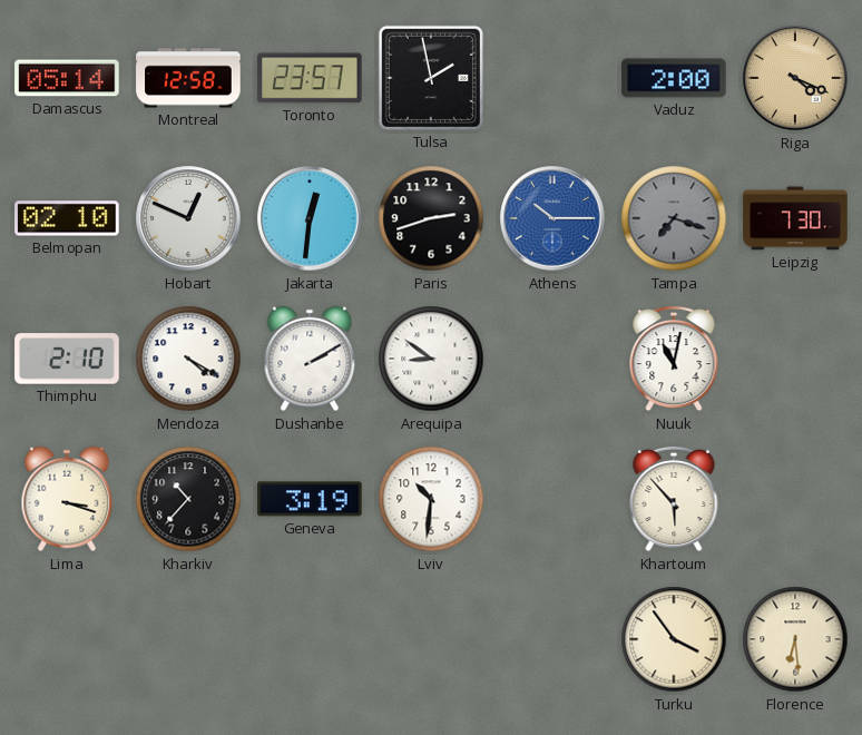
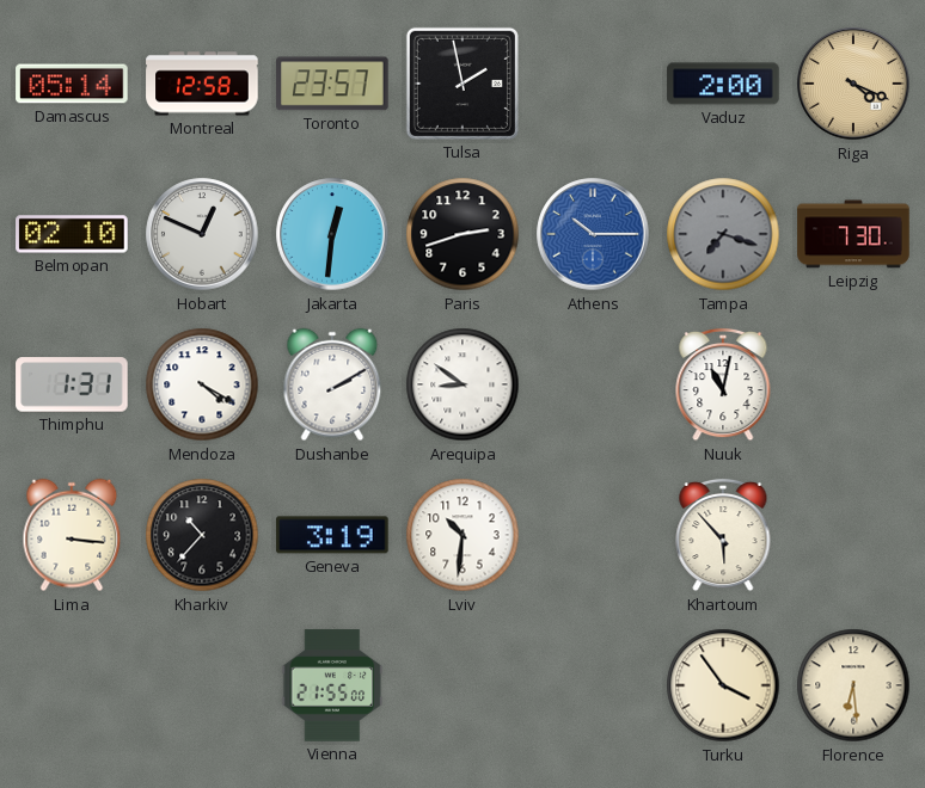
Thimphu: 2:10 -> 1:31
Lima: 3:18 -> 3:16
Vienna: none -> 21:55
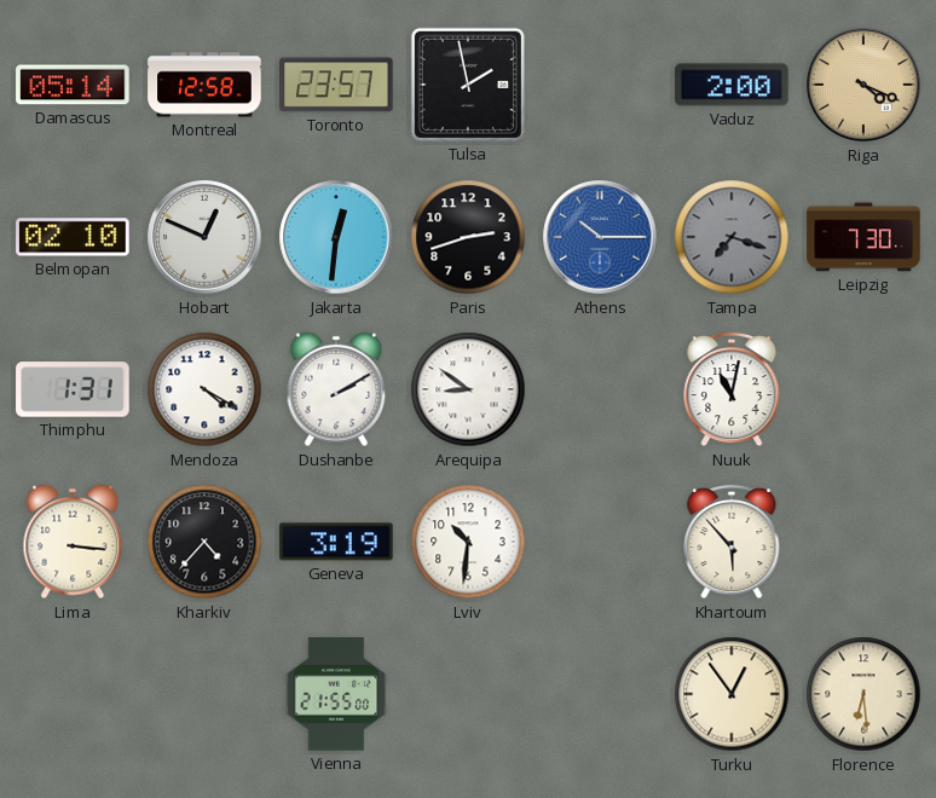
Kharkiv: 10:37 -> 4:37
Turku: 3:54 -> 12:54
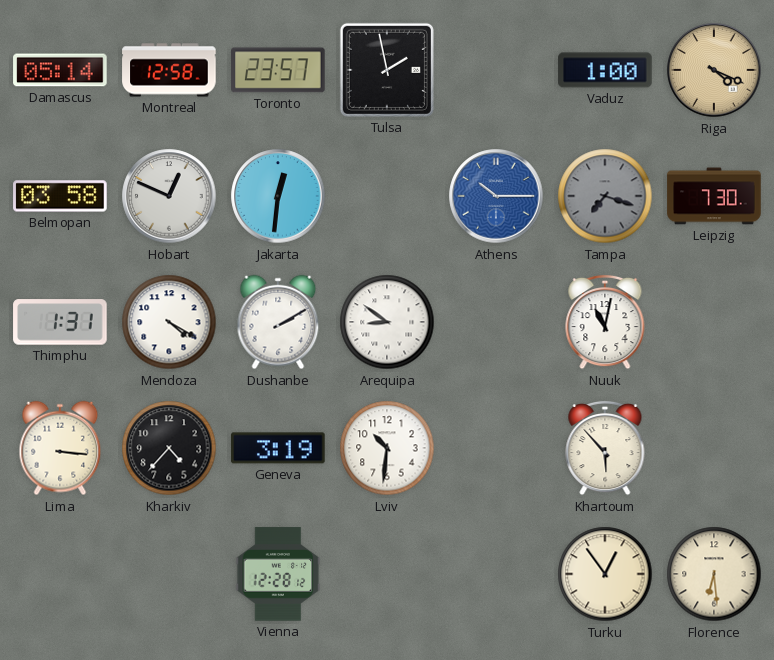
Vaduz: 2:00 -> 1:00
Belmopan: 02:10 -> 03:58
Paris: 2:42 -> none
Vienna: 21:55 -> 12:28
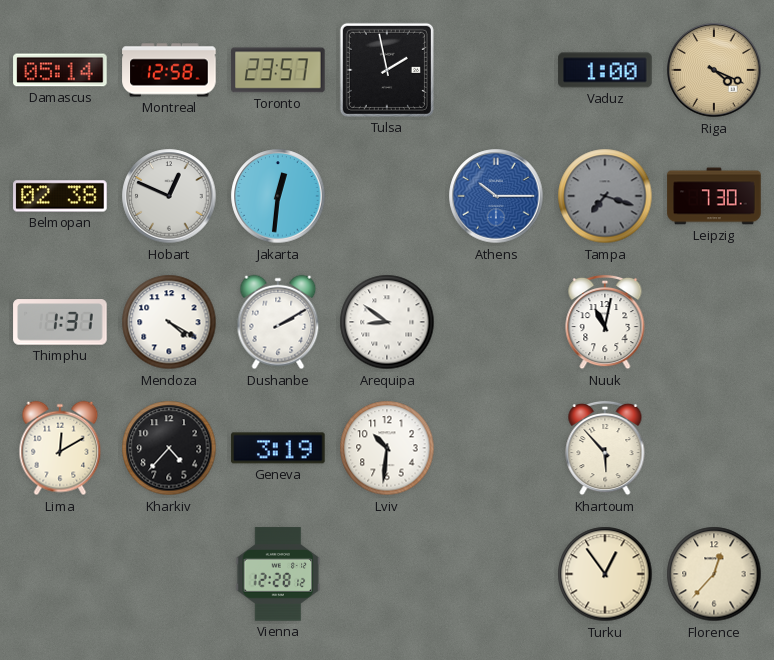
Belmopan: 03:58 -> 02:38
Lima: 3:16 -> 12:10
Florence: 6:29 -> 12:37
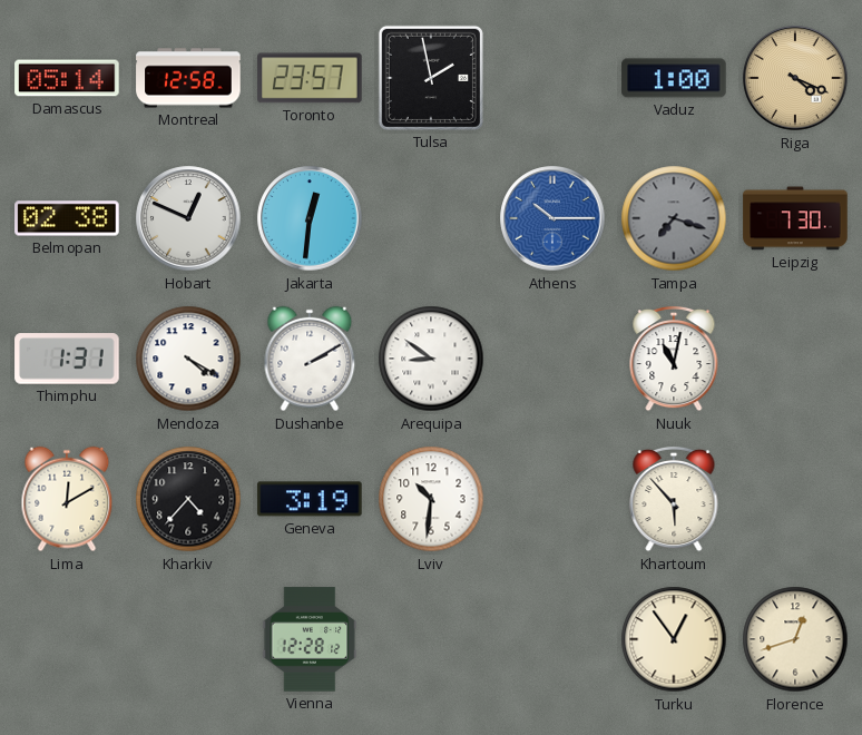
Florence: 12:37 -> 12:42
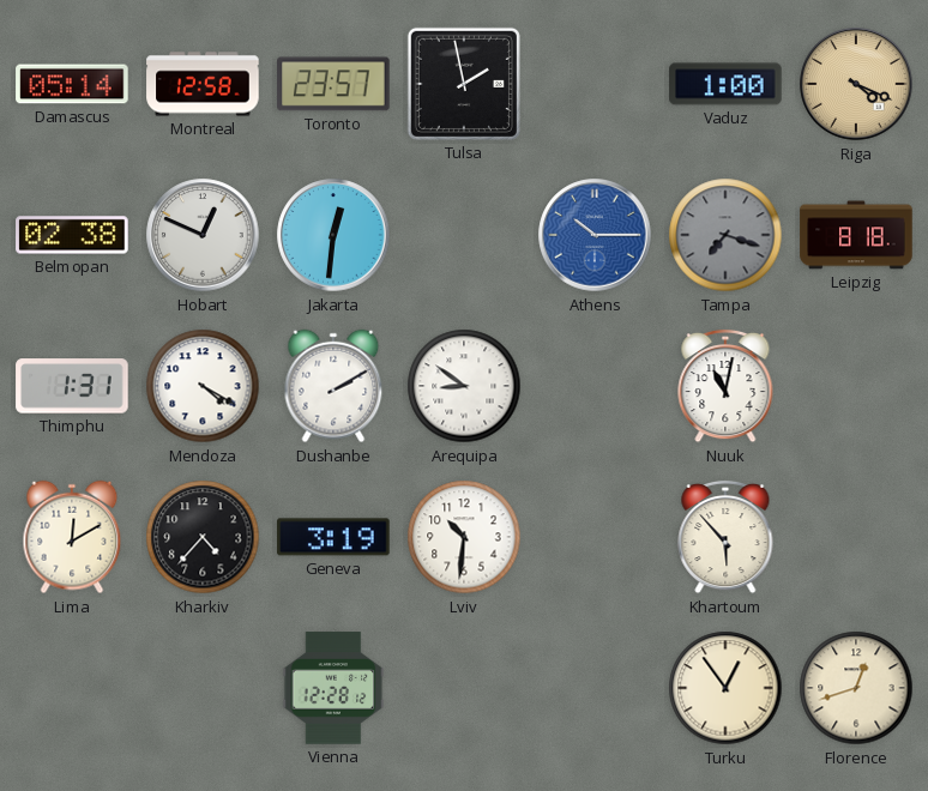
Leipzig: 7:30 -> 8:18
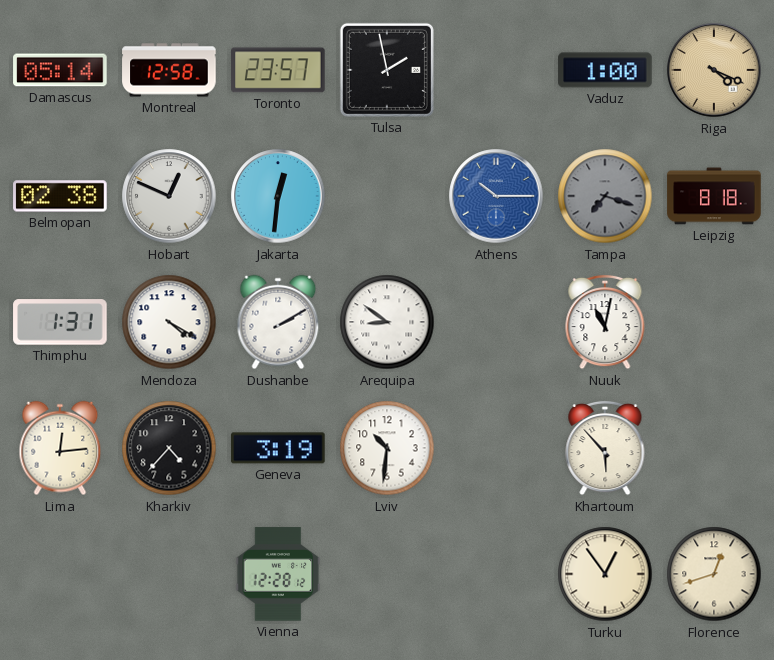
Lima: 12:10 -> 12:14
